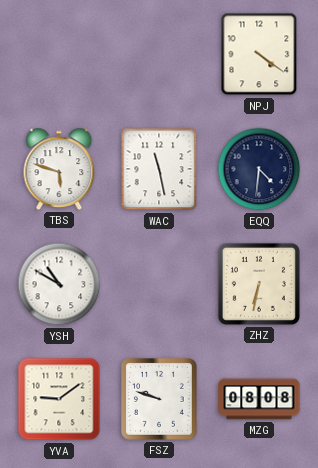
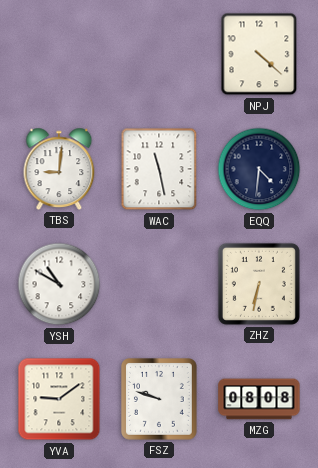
NPJ: 4:21 -> 4:22
TBS: 5:48 -> 9:01
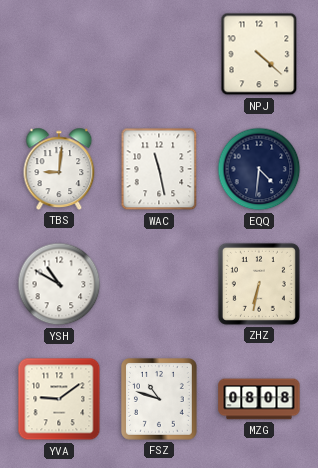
FSZ: 9:48 -> 10:48
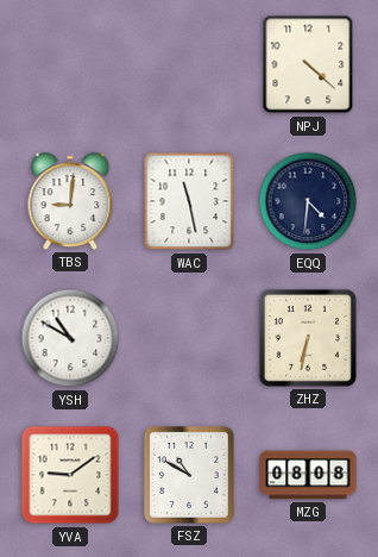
FSZ: 10:48 -> 10:50
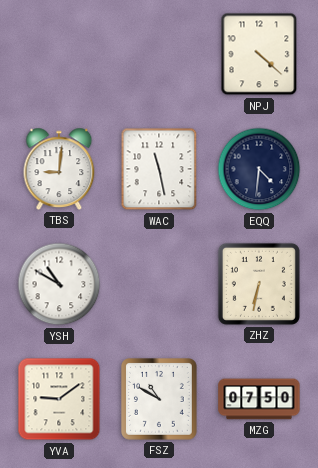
MZG: 08:08 -> 07:50
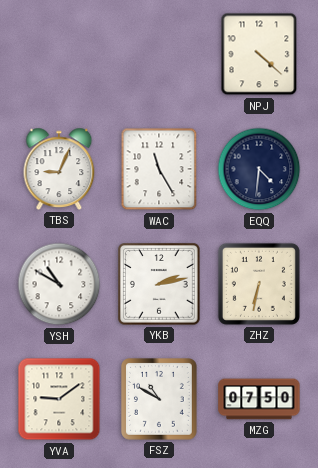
TBS: 9:01 -> 9:04
WAC: 11:28 -> 11:25
YKB: none -> 2:13
